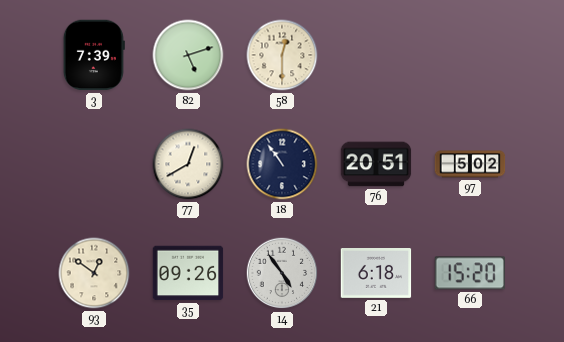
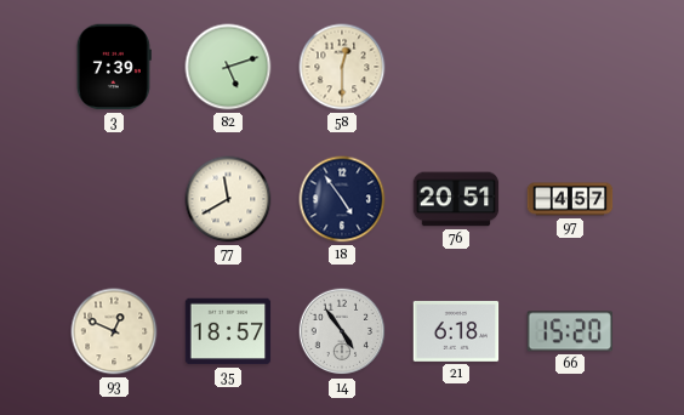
77: 12:40 -> 11:40
18: 10:54 -> 4:54
97: 5:02 -> 4:57
93: 12:51 -> 12:49
35: 09:26 -> 18:57
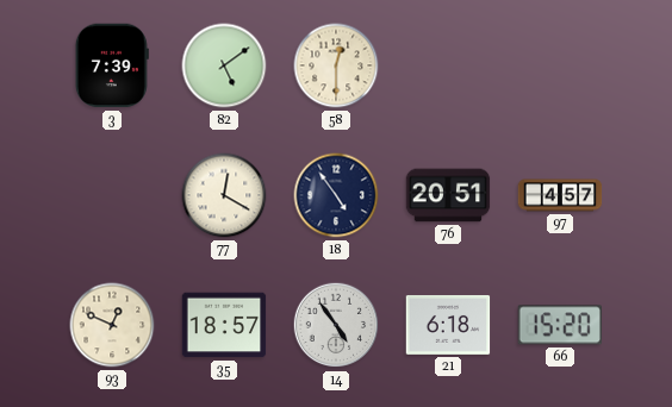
82: 5:12 -> 5:09
77: 11:40 -> 12:20
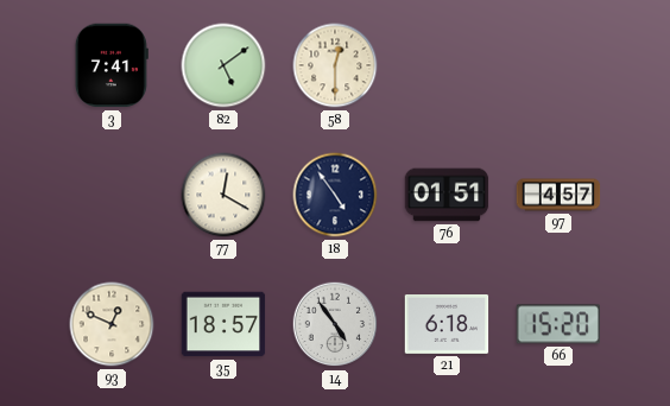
3: 7:39 -> 7:41
76: 20:51 -> 01:51
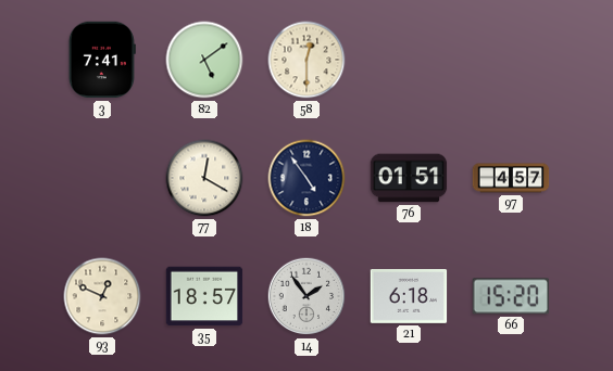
14: 4:54 -> 1:54
